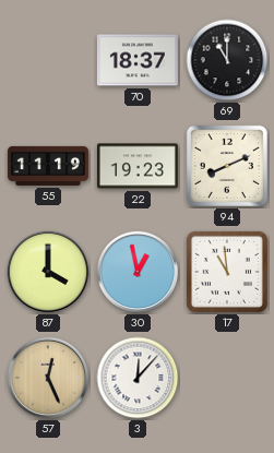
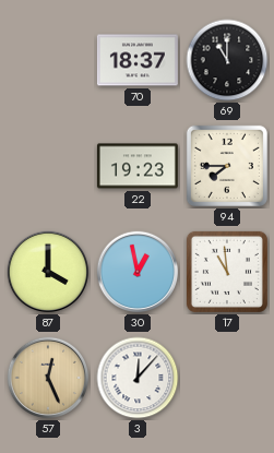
55: 11:19 -> none
94: 8:11 -> 7:45
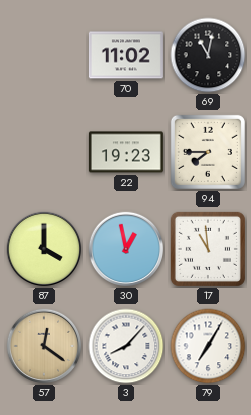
70: 18:37 -> 11:02
69: 11:00 -> 11:02
57: 12:26 -> 12:21
3: 12:07 -> 8:07
79: none -> 7:05
